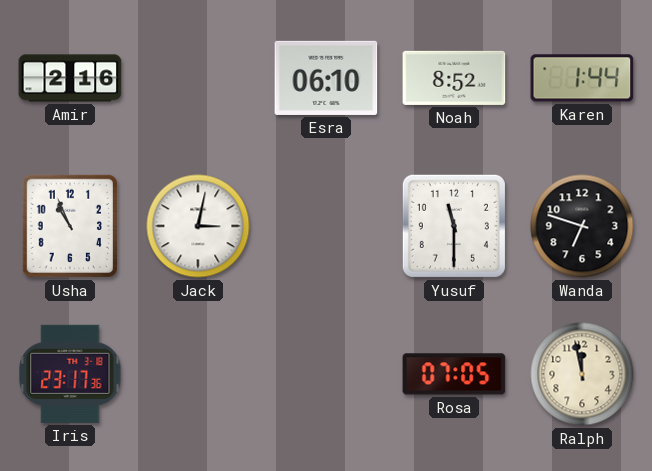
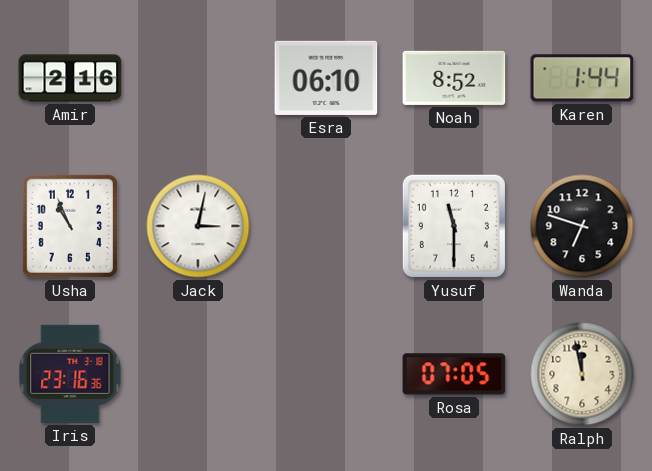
Iris: 23:17 -> 23:16
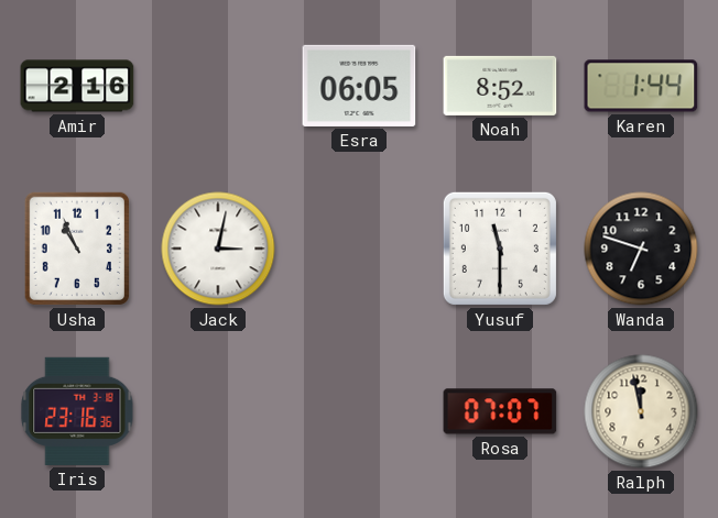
Esra: 06:10 -> 06:05
Rosa: 07:05 -> 07:07
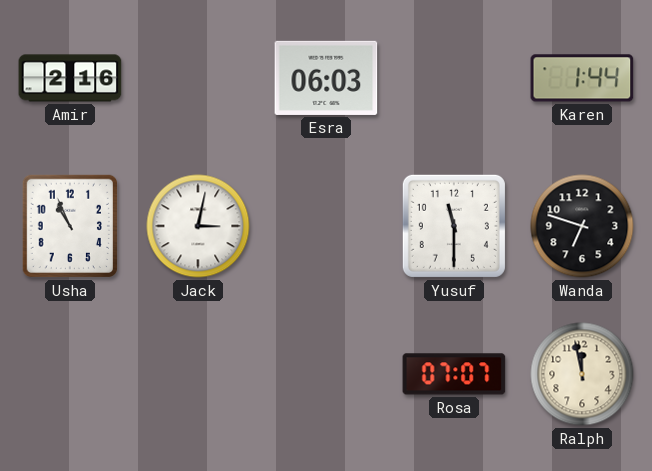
Esra: 06:05 -> 06:03
Noah: 8:52 -> none
Iris: 23:16 -> none
